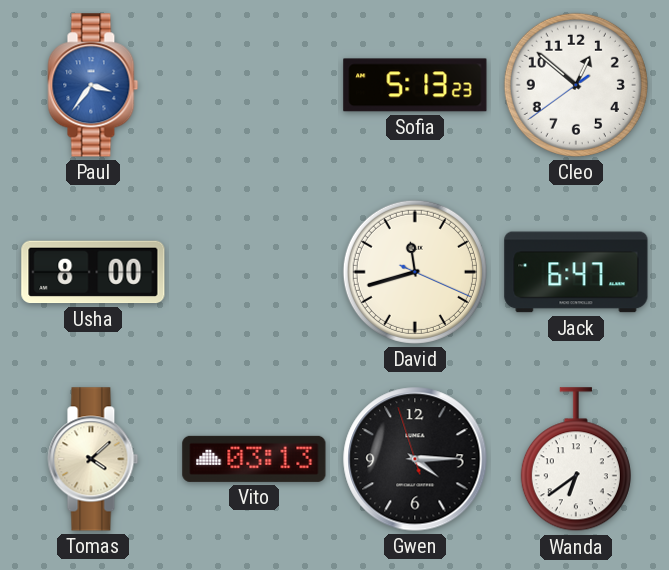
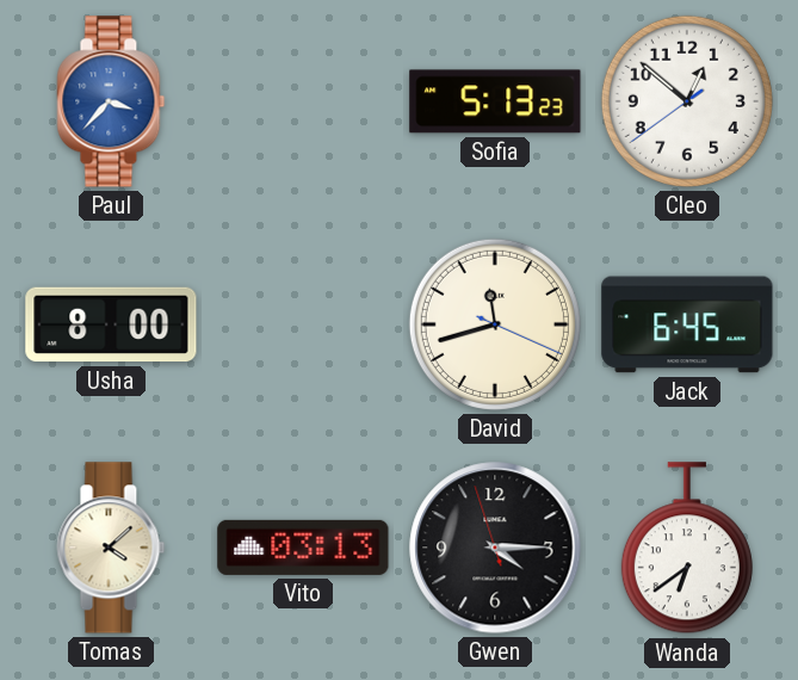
Paul: 3:36 -> 3:37
Jack: 6:47 -> 6:45
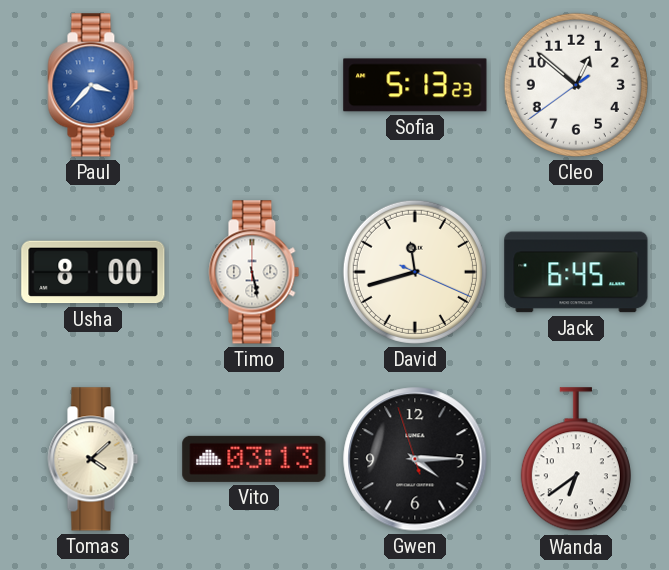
Timo: none -> 5:28
